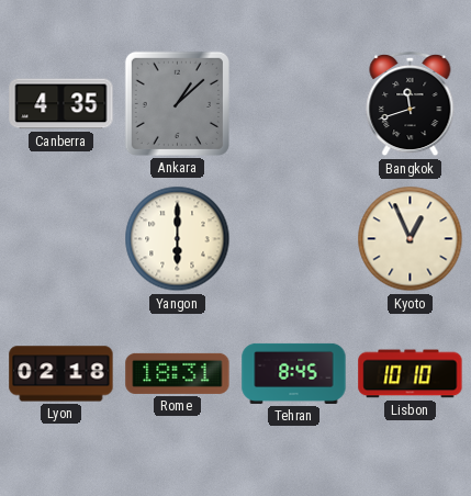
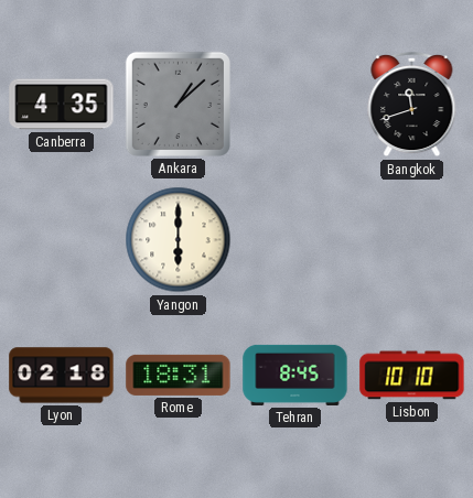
Kyoto: 12:56 -> none
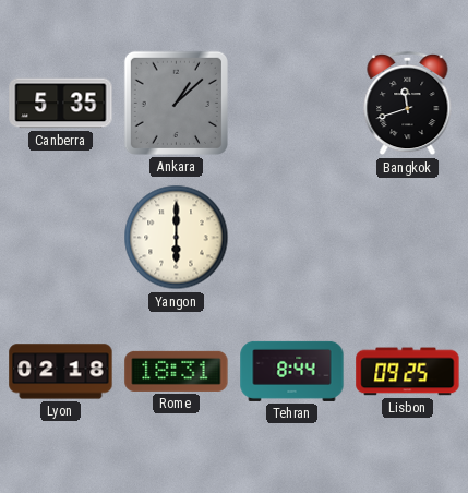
Canberra: 4:35 -> 5:35
Tehran: 8:45 -> 8:44
Lisbon: 10:10 -> 09:25
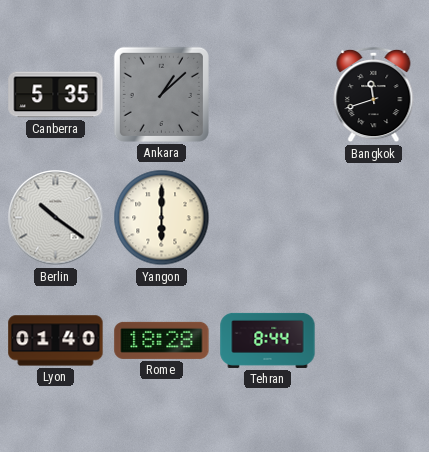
Berlin: none -> 10:21
Lyon: 02:18 -> 01:40
Rome: 18:31 -> 18:28
Lisbon: 09:25 -> none
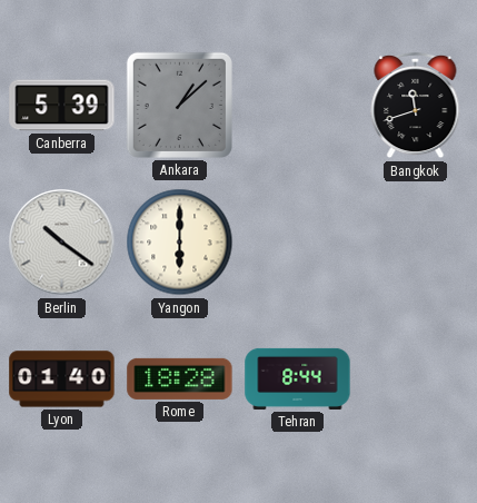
Canberra: 5:35 -> 5:39
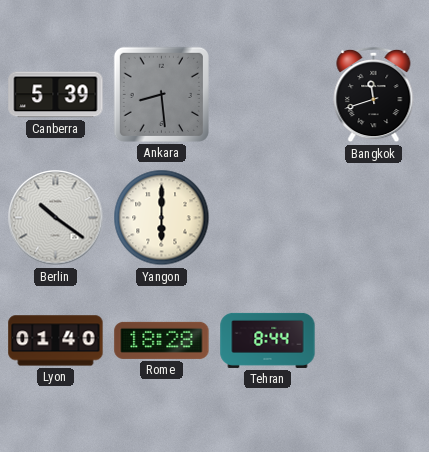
Ankara: 1:08 -> 8:29
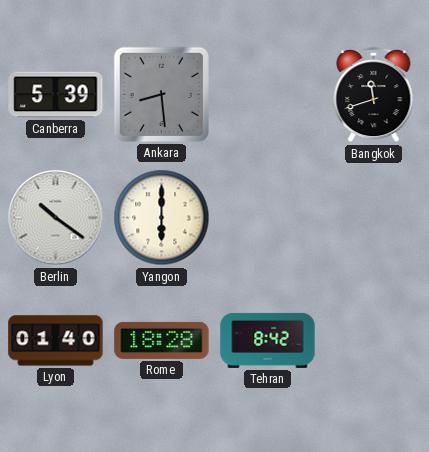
Tehran: 8:44 -> 8:42
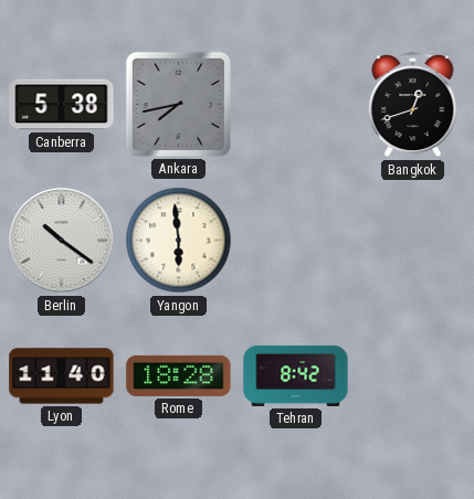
Canberra: 5:39 -> 5:38
Ankara: 8:29 -> 7:43
Bangkok: 11:42 -> 12:42
Yangon: 6:00 -> 5:59
Lyon: 01:40 -> 11:40
